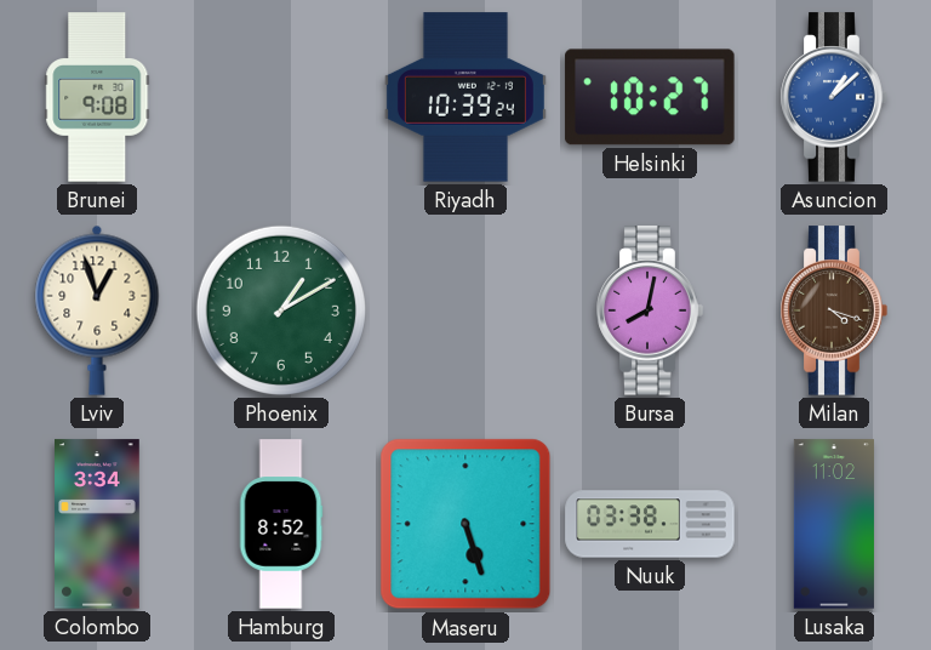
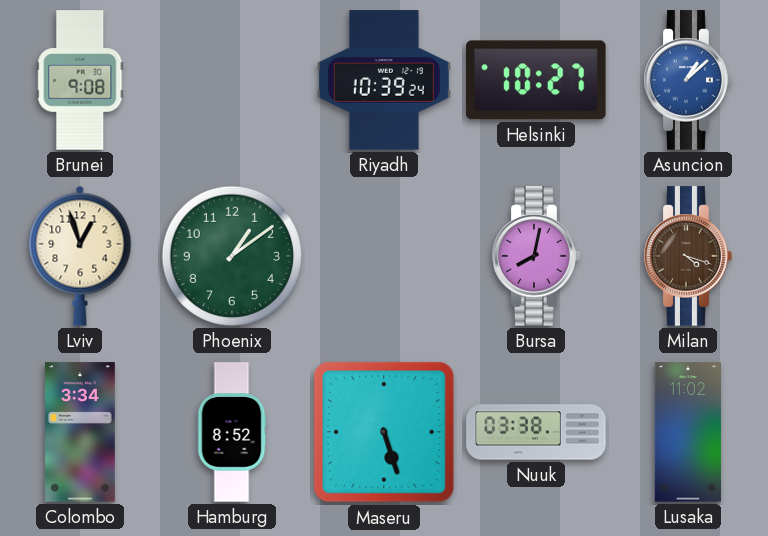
Phoenix: 1:10 -> 1:09
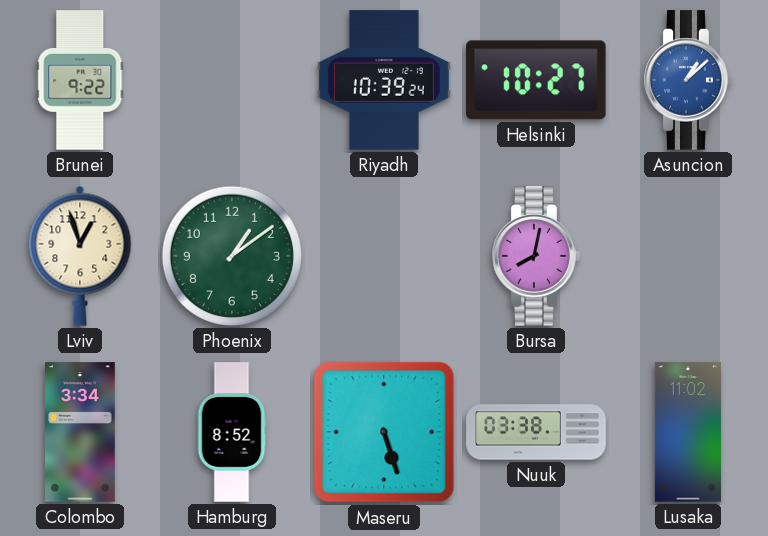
Brunei: 9:08 -> 9:22
Milan: 4:18 -> none
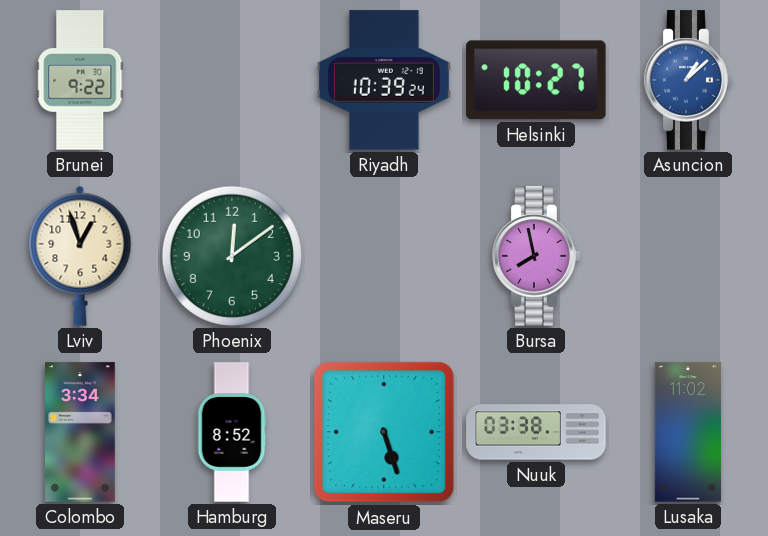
Phoenix: 1:09 -> 12:09
Bursa: 8:02 -> 7:58
